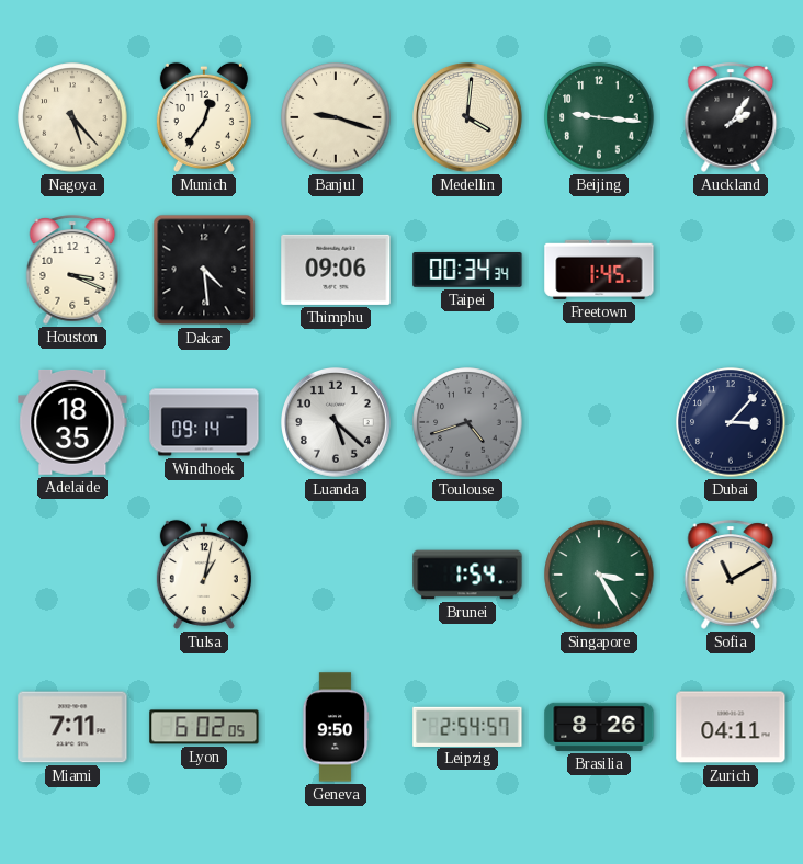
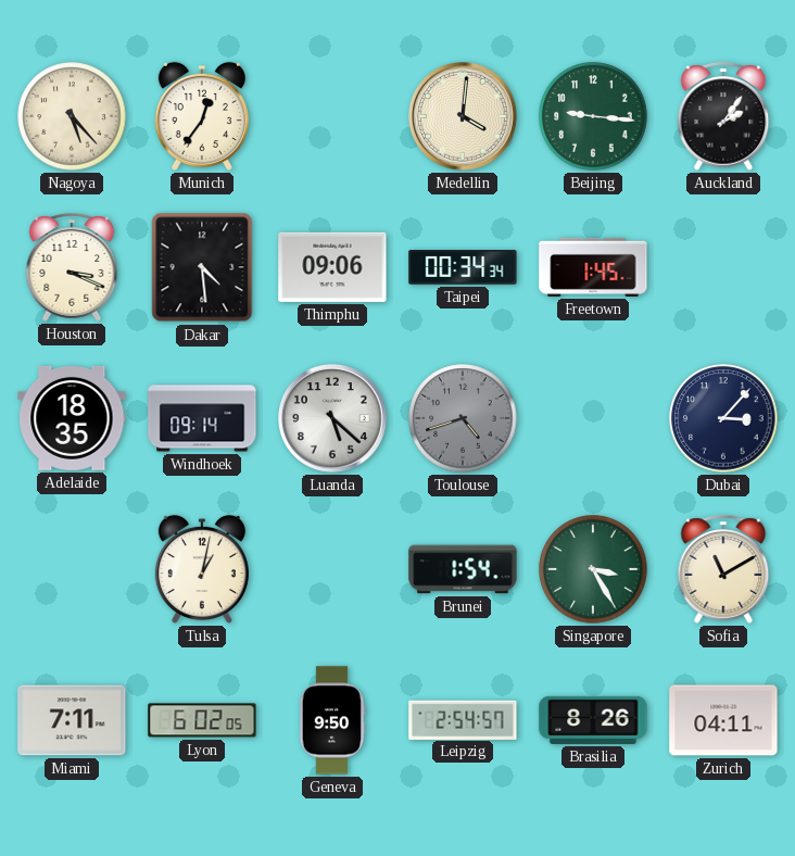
Banjul: 9:18 -> none
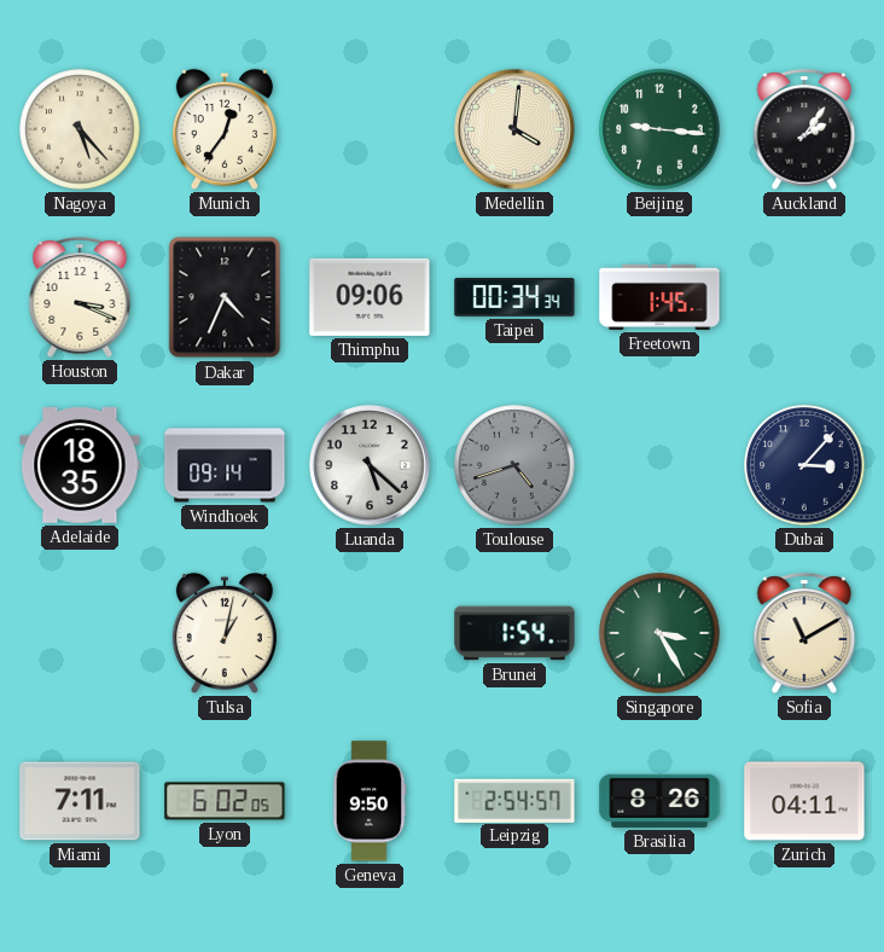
Dakar: 4:29 -> 4:34
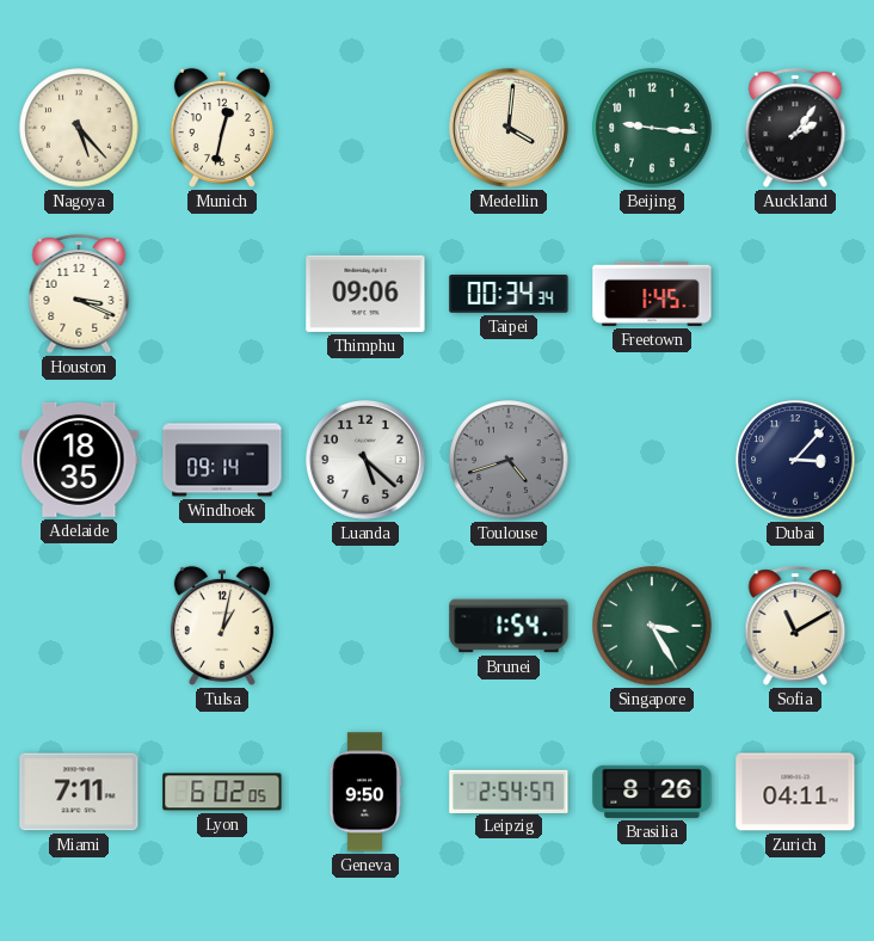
Munich: 12:36 -> 12:32
Dakar: 4:34 -> none
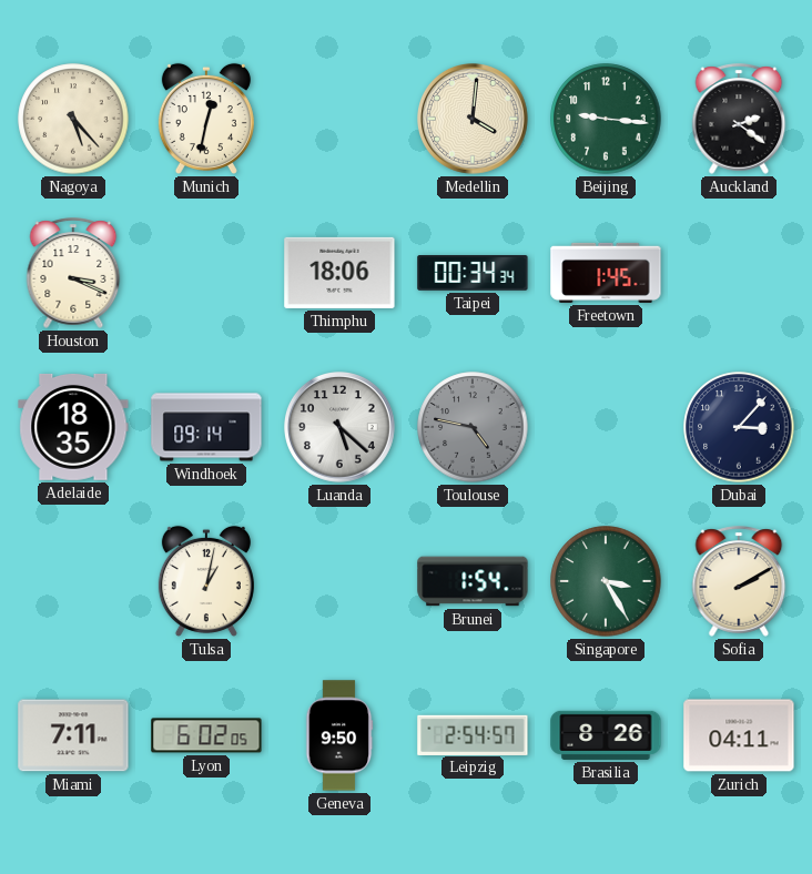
Auckland: 2:06 -> 2:21
Thimphu: 09:06 -> 18:06
Toulouse: 4:42 -> 4:47
Sofia: 11:10 -> 2:10
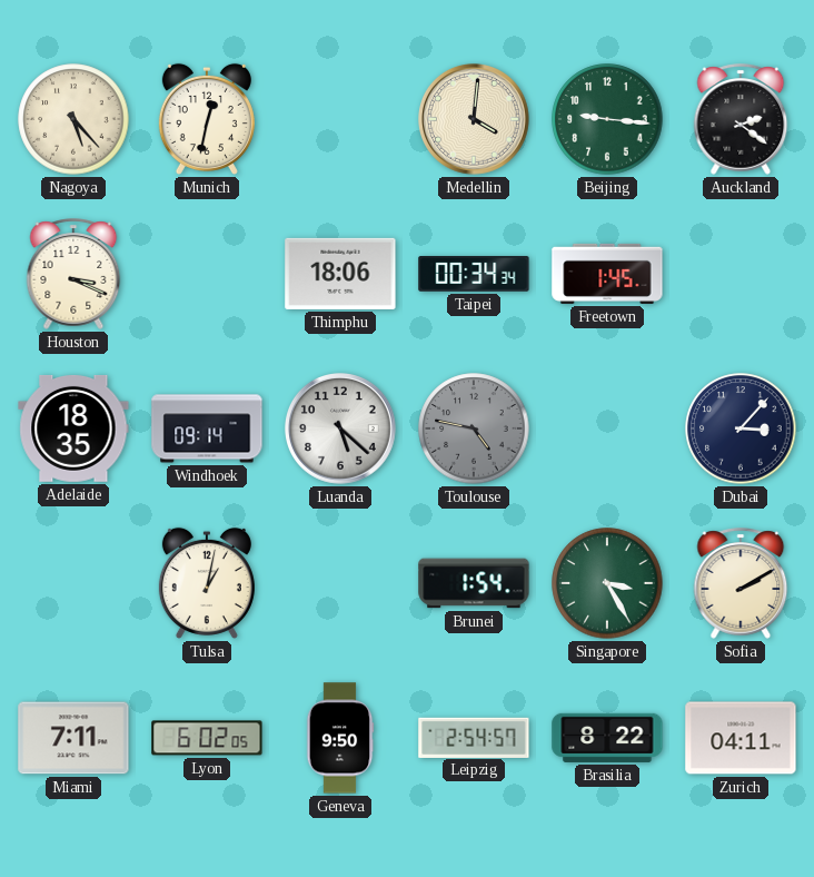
Brasilia: 8:26 -> 8:22
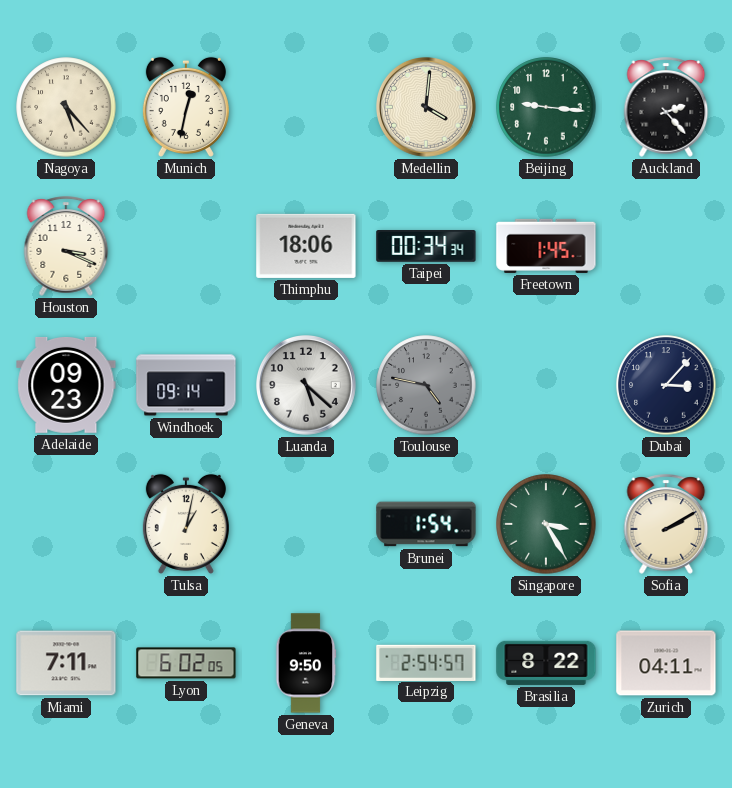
Auckland: 2:21 -> 2:23
Adelaide: 18:35 -> 09:23
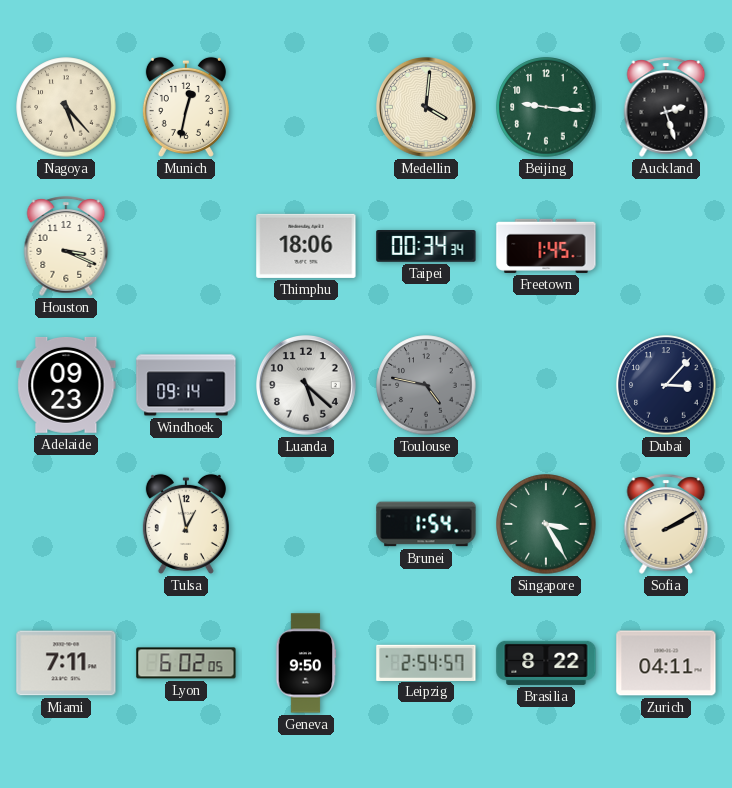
Auckland: 2:23 -> 2:27
Tulsa: 1:02 -> 12:58
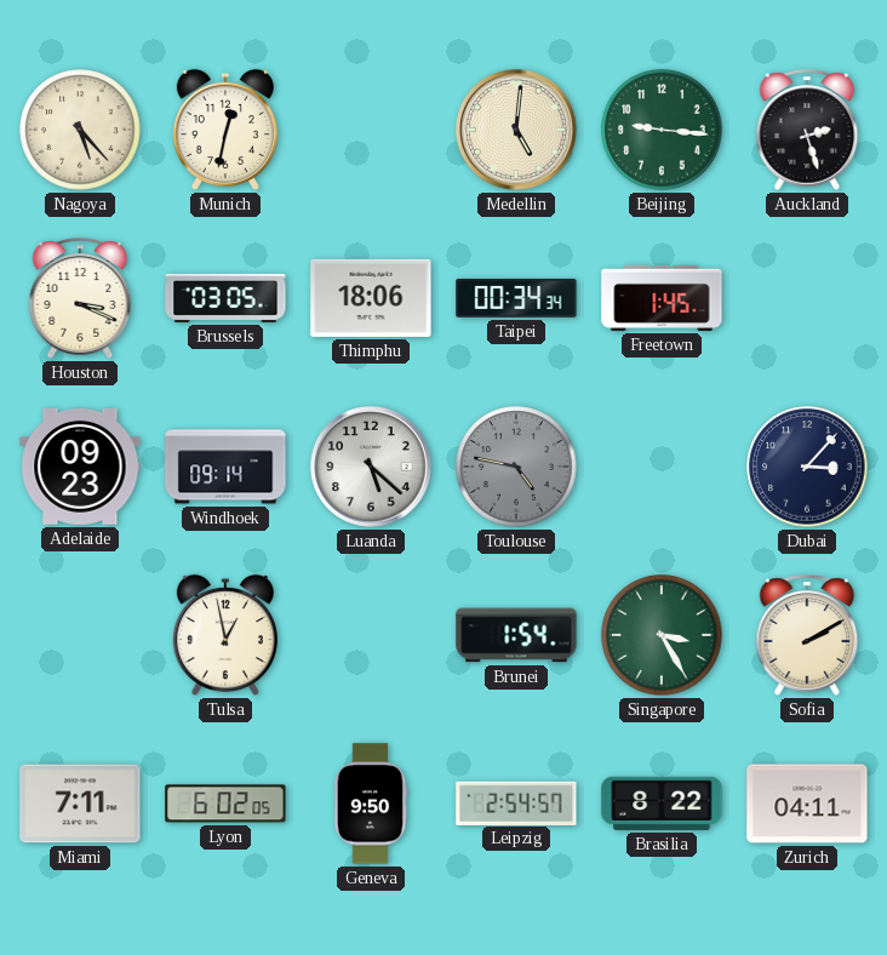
Medellin: 4:01 -> 5:01
Brussels: none -> 03:05
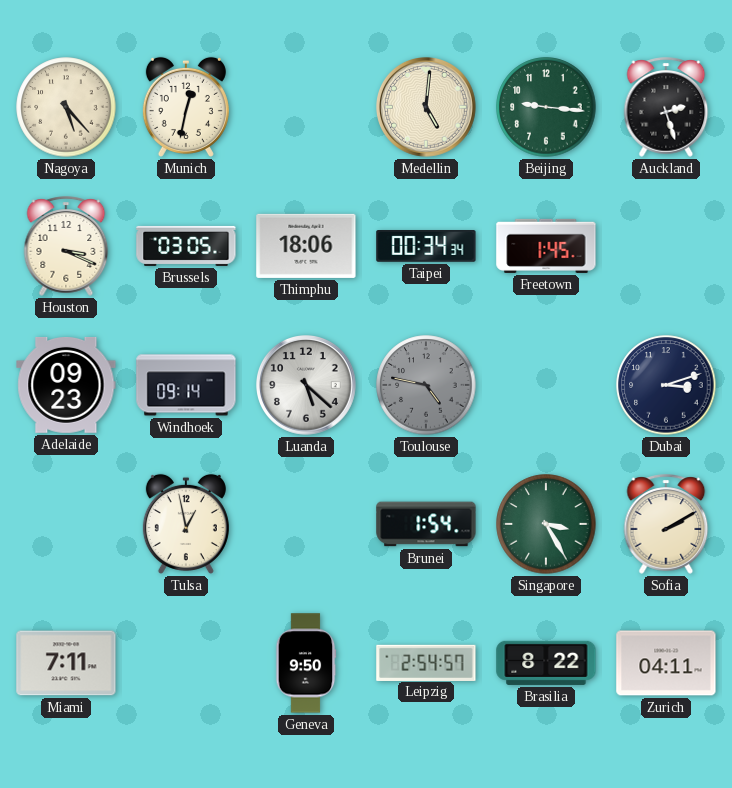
Dubai: 3:07 -> 3:12
Lyon: 6:02 -> none
